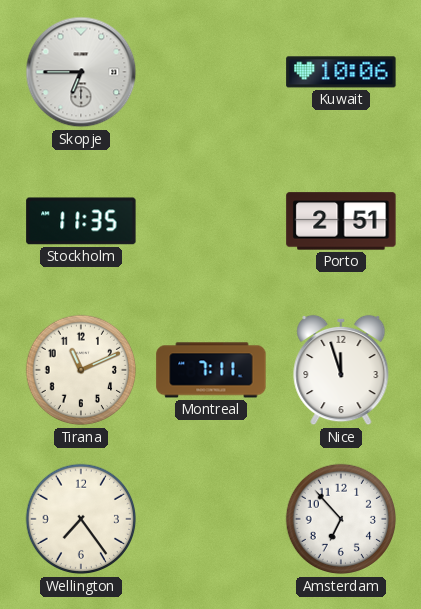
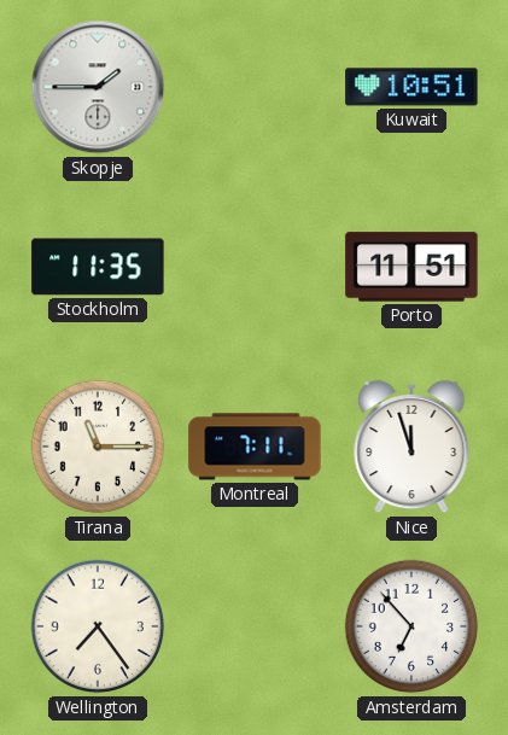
Skopje: 6:45 -> 1:45
Kuwait: 10:06 -> 10:51
Porto: 2:51 -> 11:51
Tirana: 11:11 -> 11:15
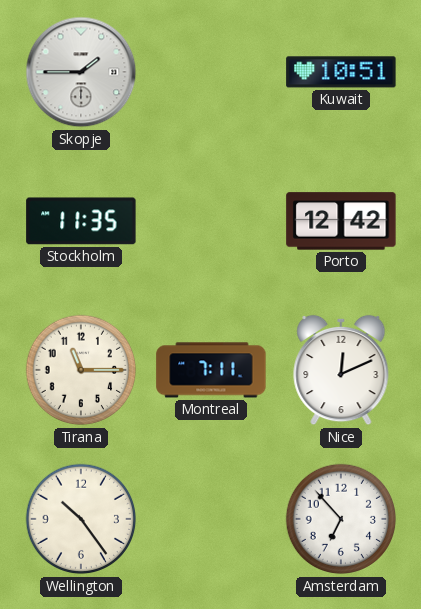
Porto: 11:51 -> 12:42
Nice: 11:57 -> 12:11
Wellington: 7:24 -> 10:24
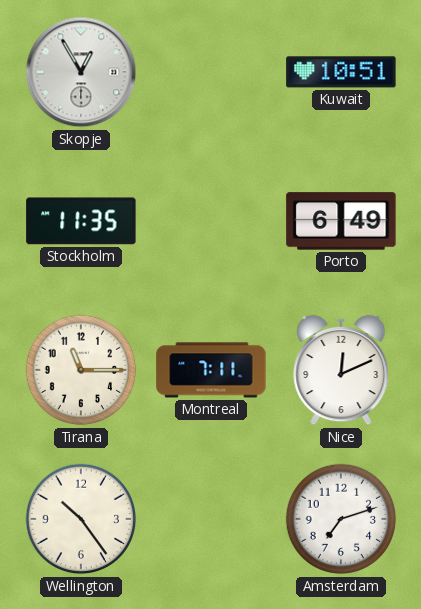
Skopje: 1:45 -> 12:55
Porto: 12:42 -> 6:49
Amsterdam: 6:53 -> 7:12
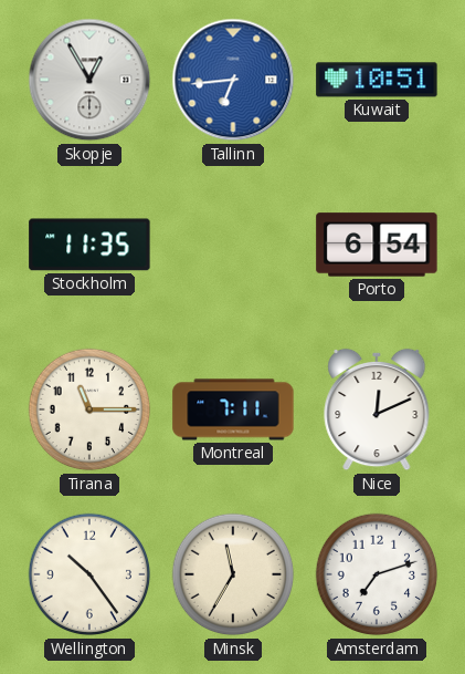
Tallinn: none -> 6:44
Porto: 6:49 -> 6:54
Minsk: none -> 11:35
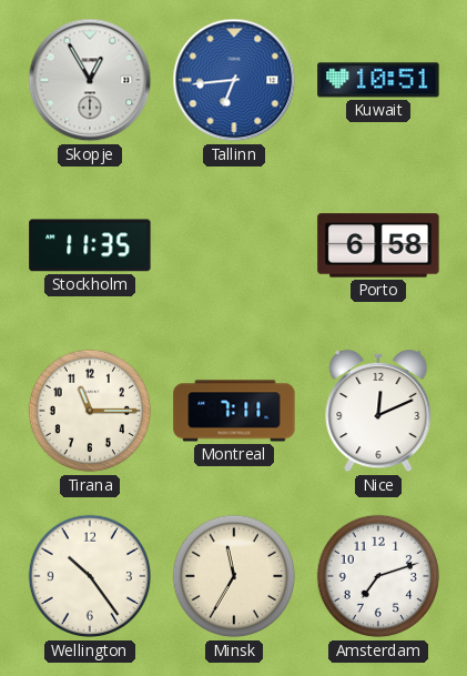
Porto: 6:54 -> 6:58
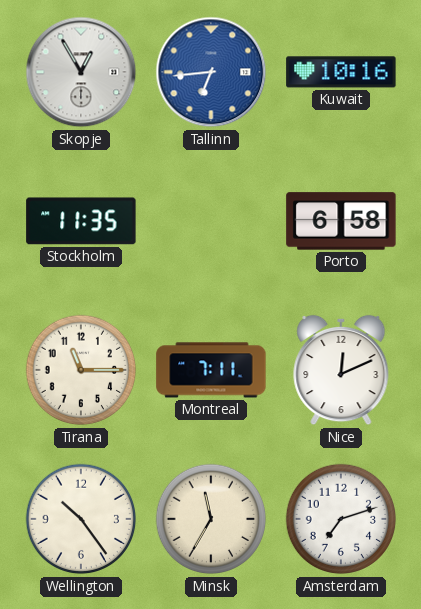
Kuwait: 10:51 -> 10:16
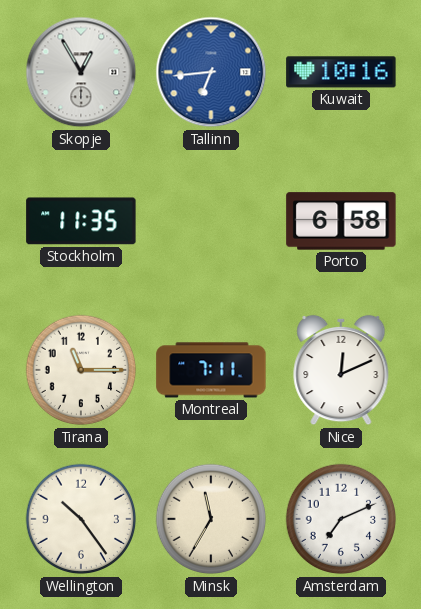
Amsterdam: 7:12 -> 7:11
